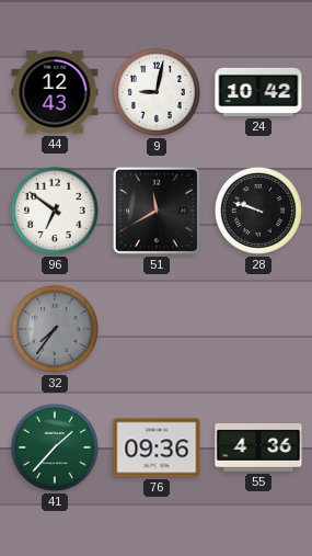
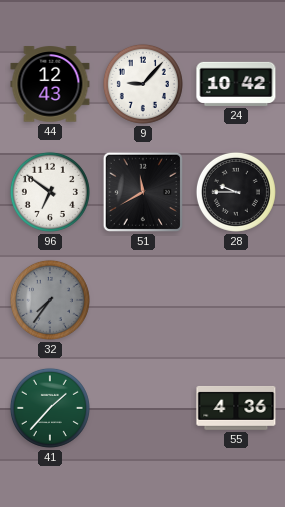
9: 9:02 -> 9:07
28: 9:48 -> 9:45
76: 09:36 -> none
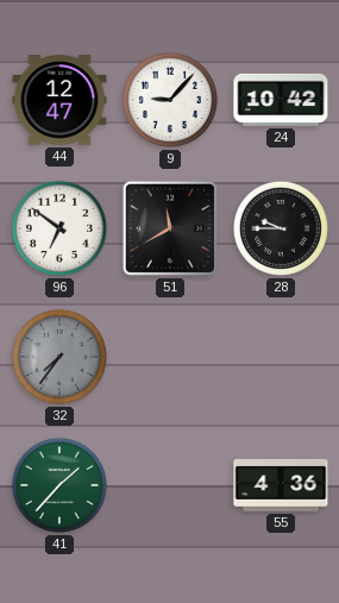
44: 12:43 -> 12:47
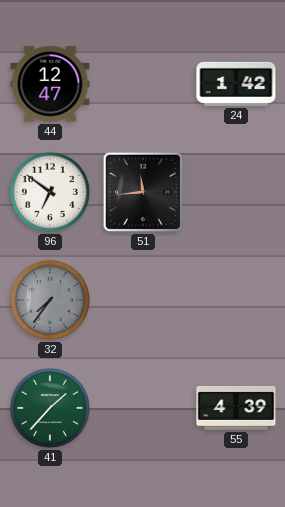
9: 9:07 -> none
24: 10:42 -> 1:42
51: 11:40 -> 11:44
28: 9:45 -> none
55: 4:36 -> 4:39
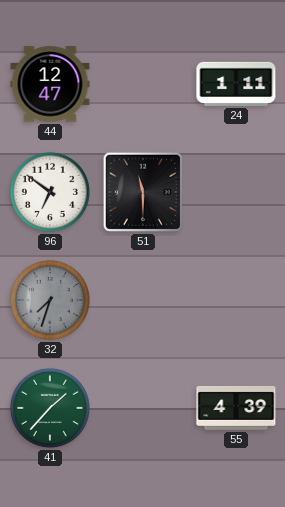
24: 1:42 -> 1:11
51: 11:44 -> 11:30
32: 7:36 -> 7:33
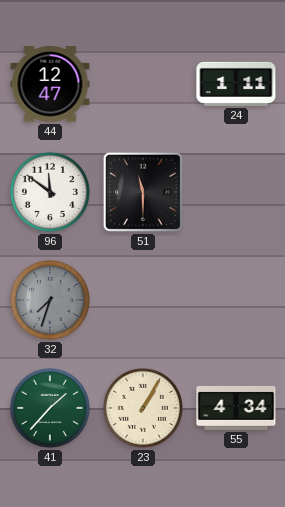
96: 6:51 -> 11:51
23: none -> 1:05
55: 4:39 -> 4:34
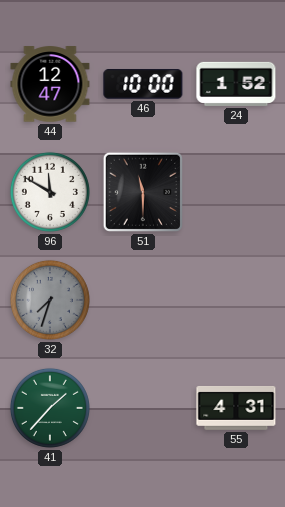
46: none -> 10:00
24: 1:11 -> 1:52
96: 11:51 -> 11:50
23: 1:05 -> none
55: 4:34 -> 4:31
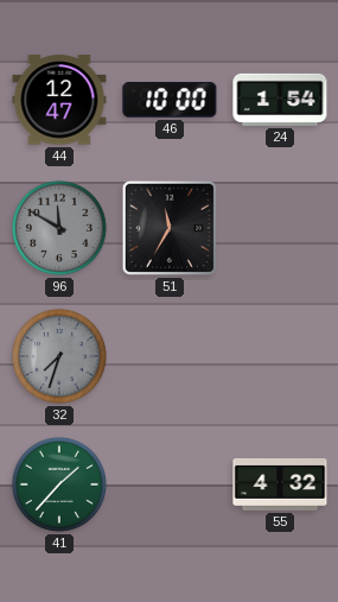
24: 1:52 -> 1:54
96 dial: white -> grey
51: 11:30 -> 11:35
55: 4:31 -> 4:32
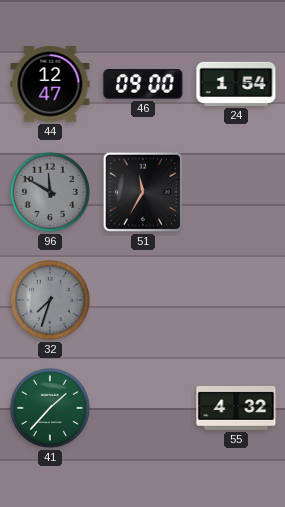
46: 10:00 -> 09:00
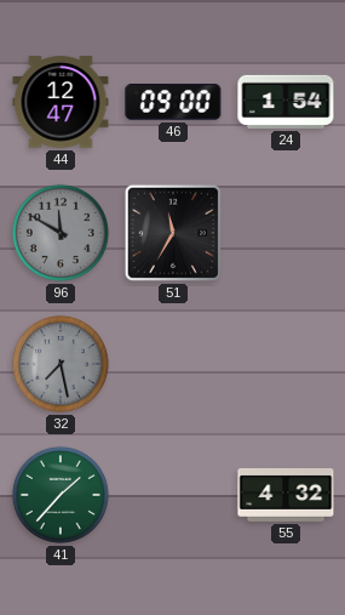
32: 7:33 -> 7:28
